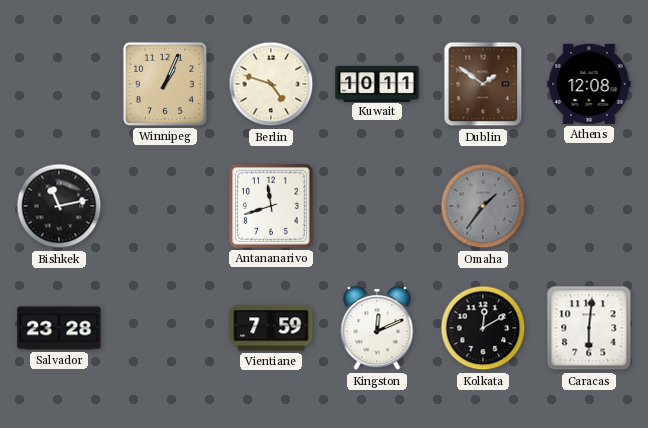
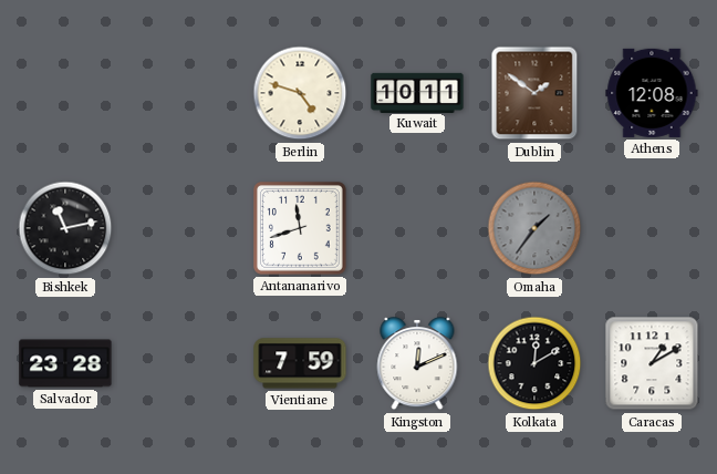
Winnipeg: 1:04 -> none
Caracas: 6:01 -> 1:10
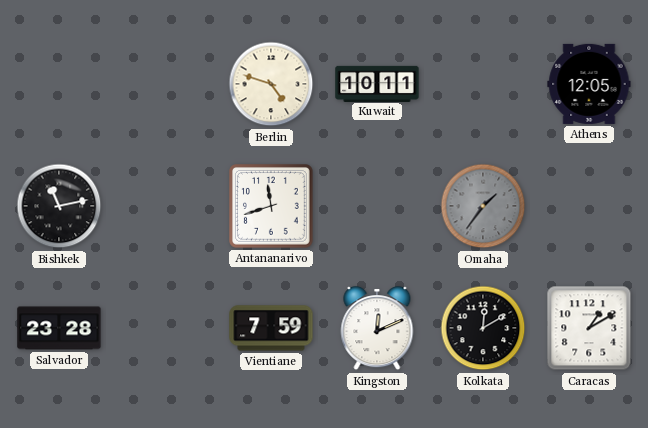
Dublin: 1:51 -> none
Athens: 12:08 -> 12:05
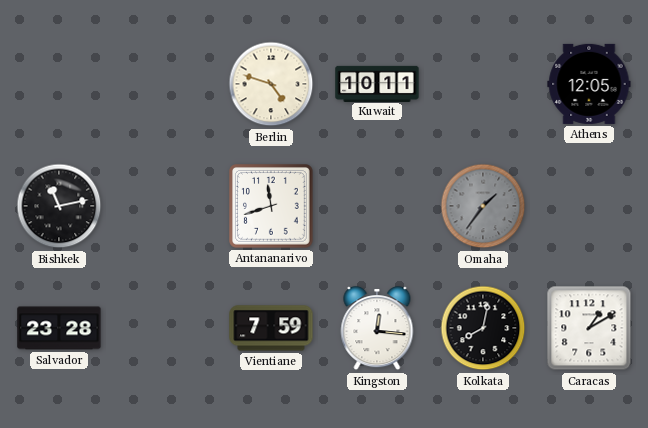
Kingston: 12:11 -> 12:16
Kolkata: 12:10 -> 8:02
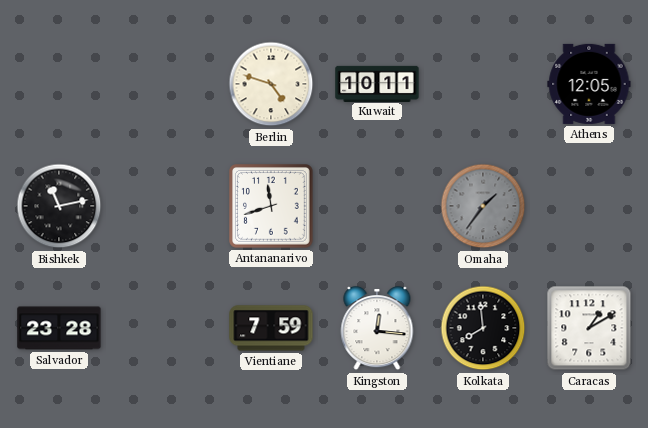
Kolkata: 8:02 -> 7:59
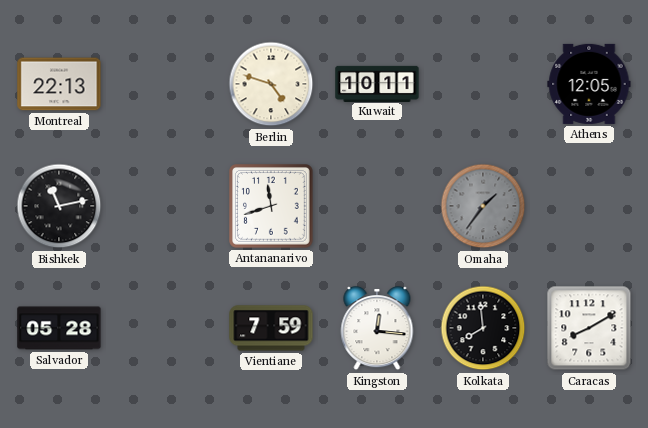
Montreal: none -> 22:13
Salvador: 23:28 -> 05:28
Caracas: 1:10 -> 8:10
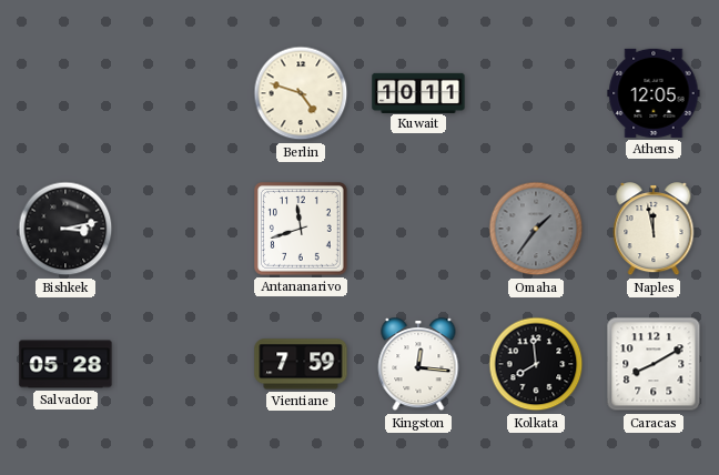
Montreal: 22:13 -> none
Bishkek: 11:13 -> 3:13
Naples: none -> 11:58
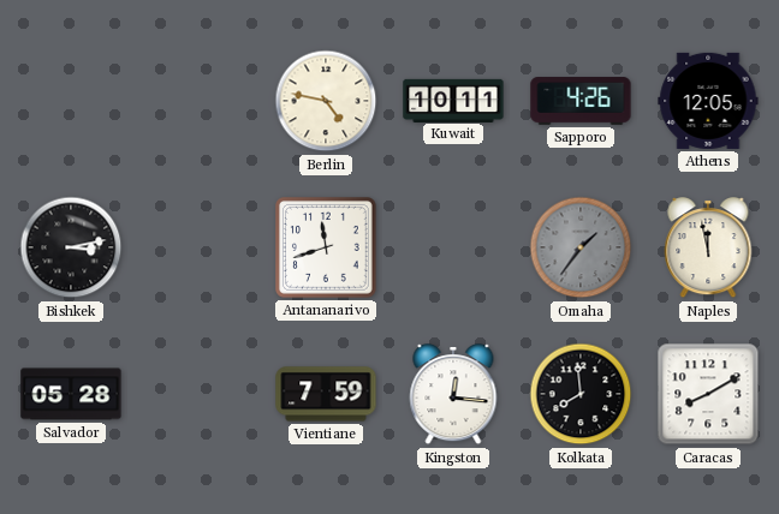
Berlin: 4:48 -> 4:47
Sapporo: none -> 4:26
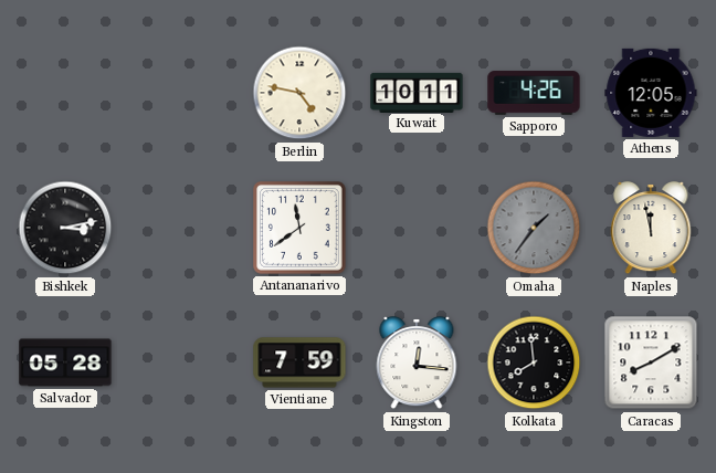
Antananarivo: 11:42 -> 11:39
